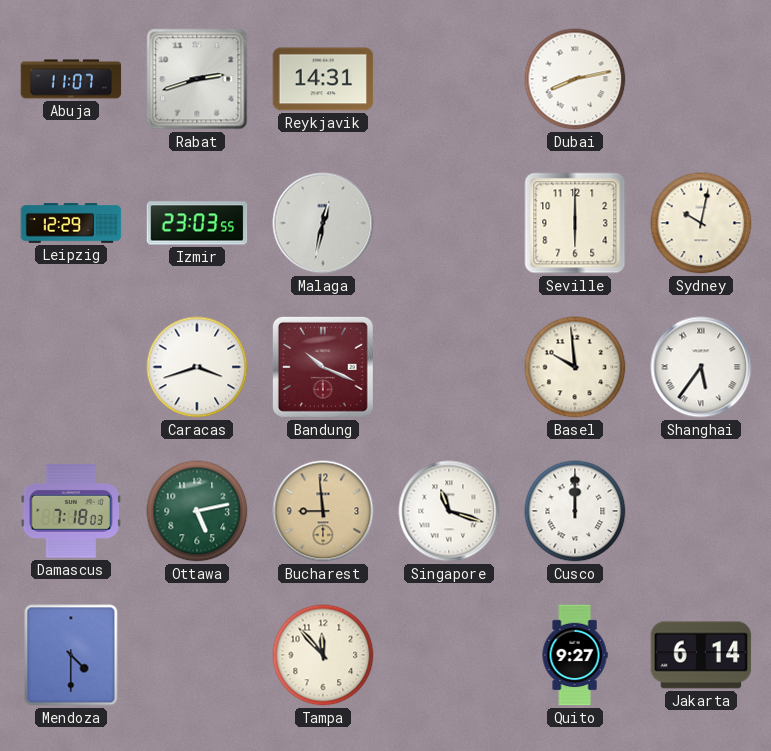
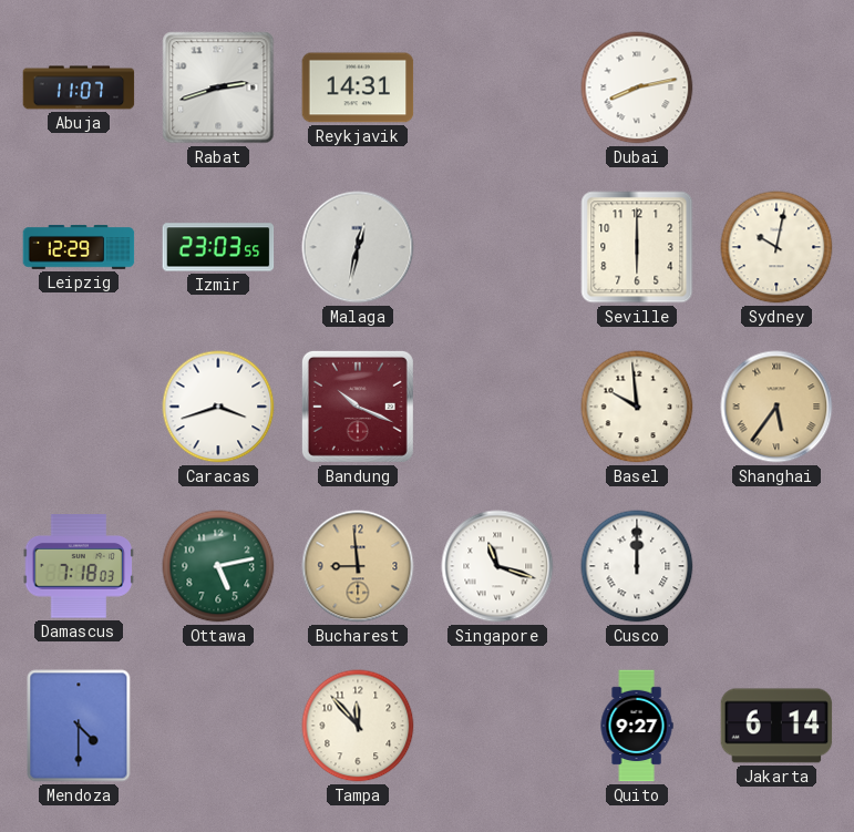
Shanghai dial: white -> champagne
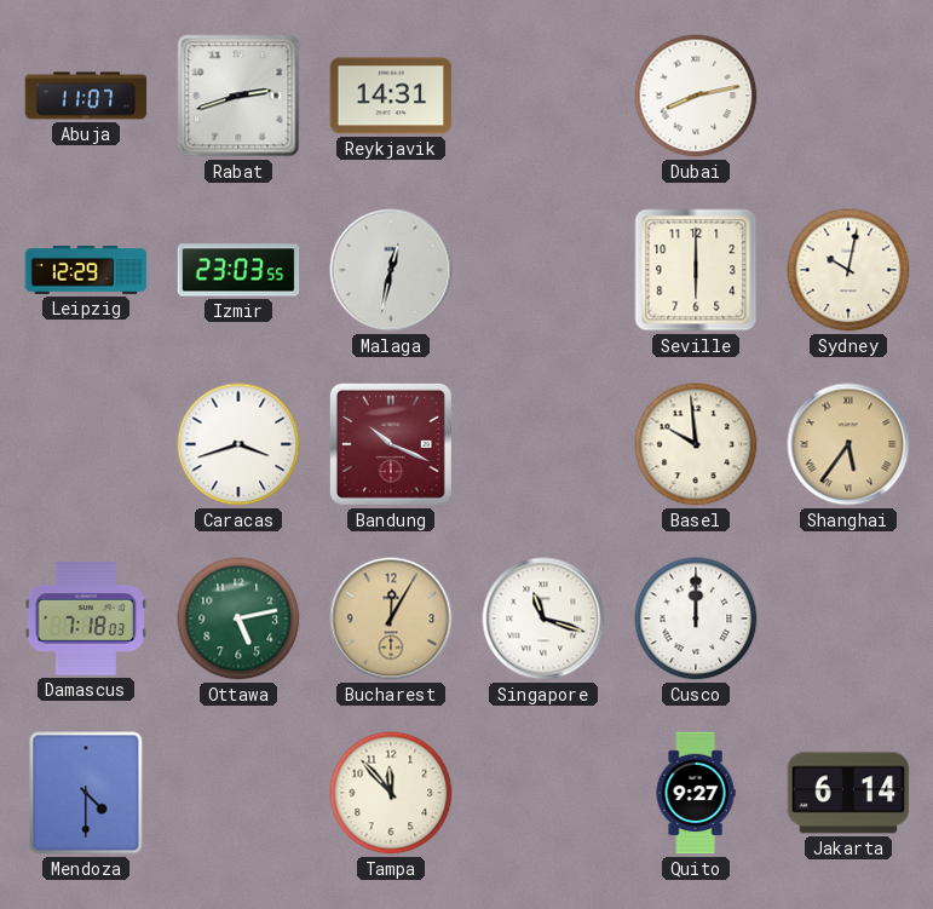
Bucharest: 8:59 -> 12:05
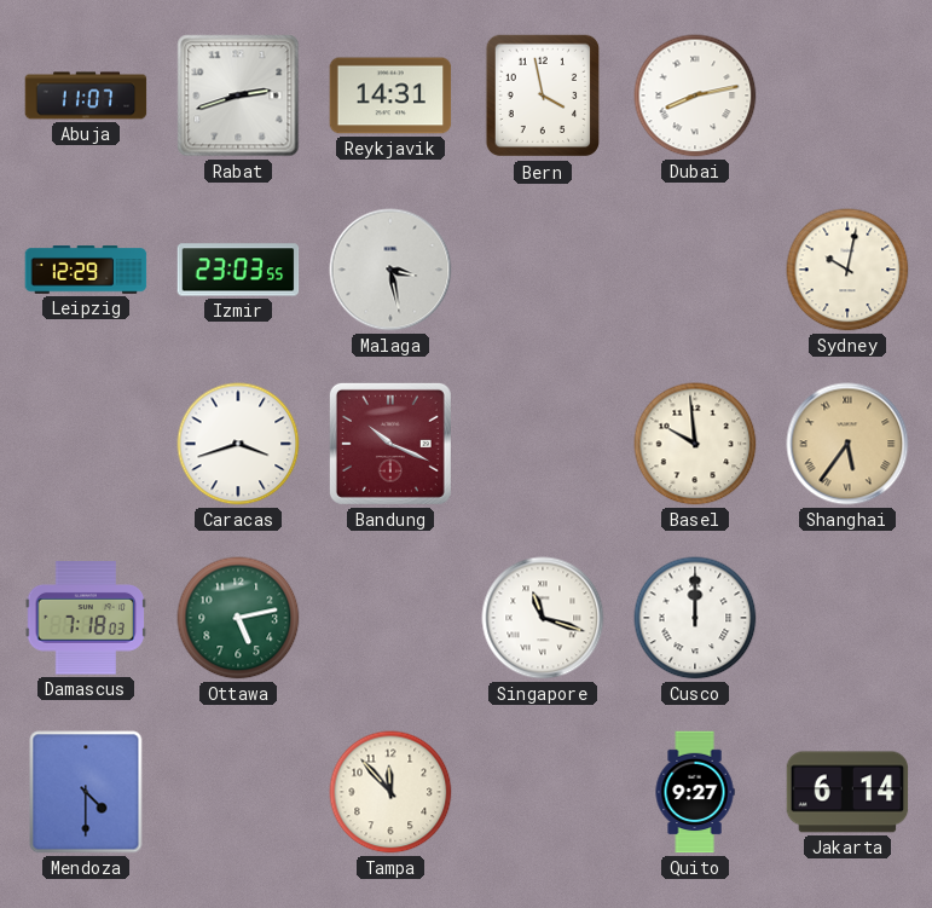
Bern: none -> 3:58
Malaga: 12:32 -> 3:28
Seville: 6:00 -> none
Bucharest: 12:05 -> none
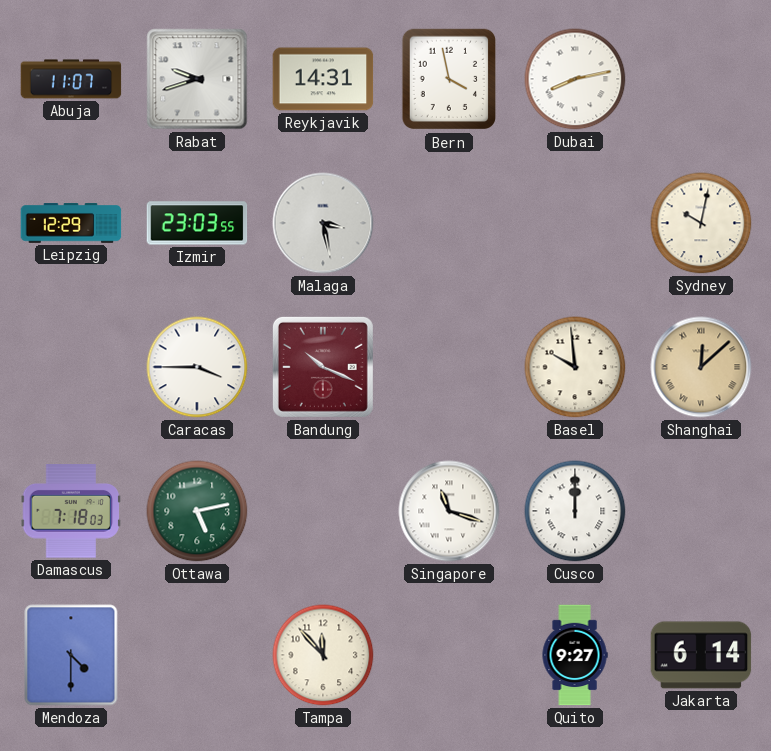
Rabat: 2:42 -> 9:42
Caracas: 3:42 -> 3:45
Shanghai: 5:36 -> 12:08
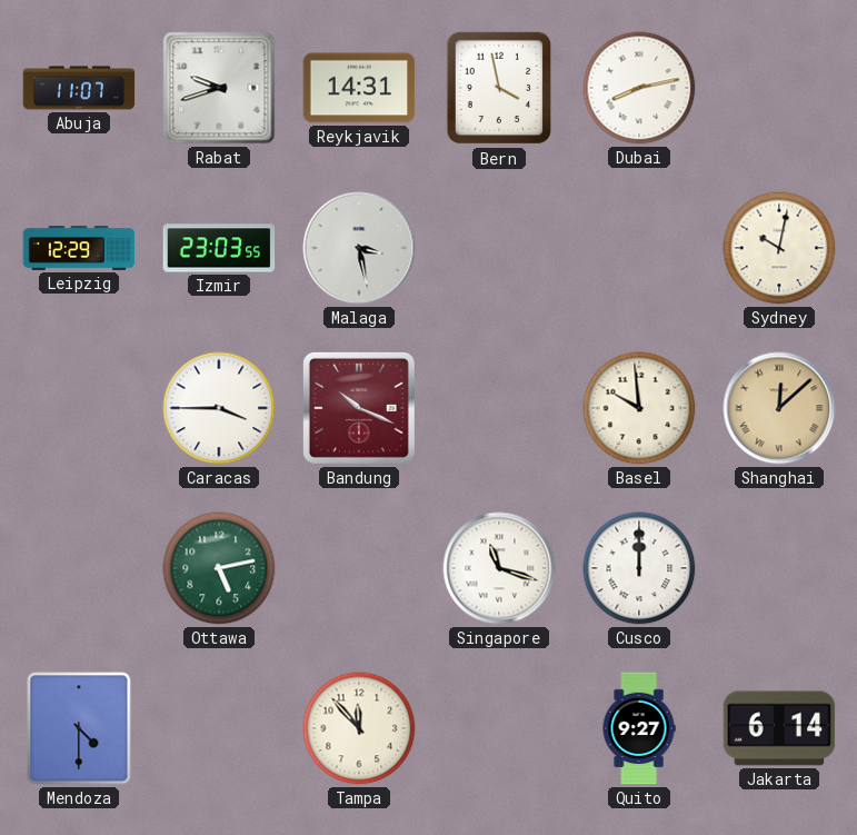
Damascus: 7:18 -> none
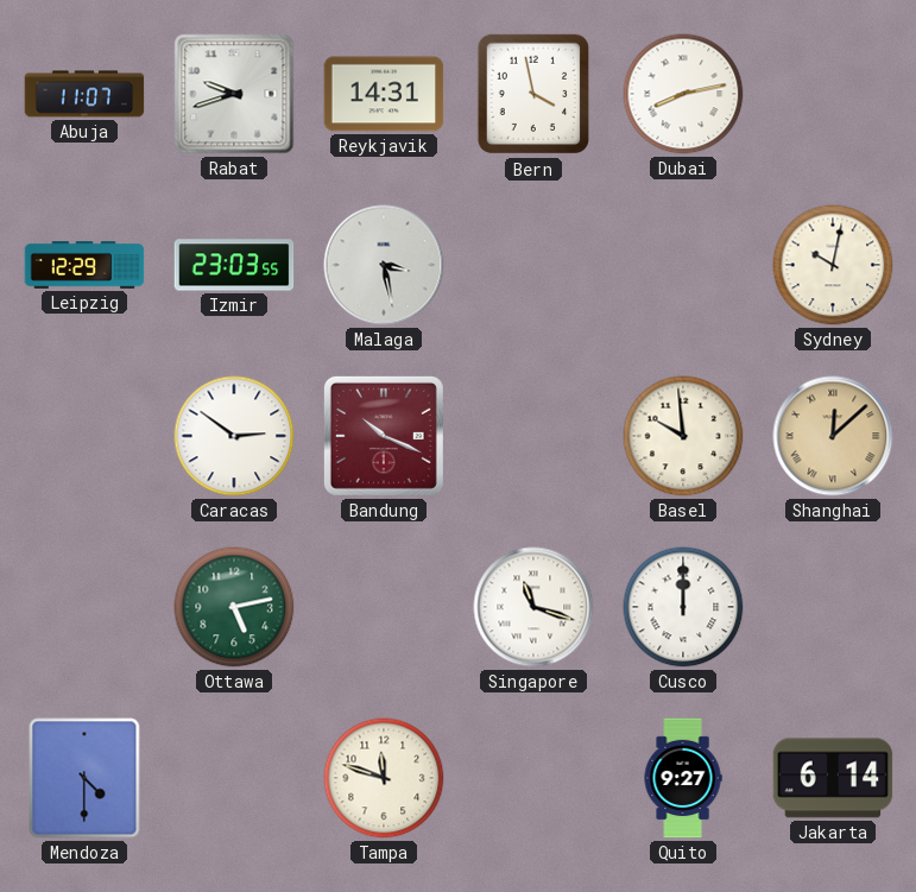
Caracas: 3:45 -> 2:51
Tampa: 11:53 -> 11:48
